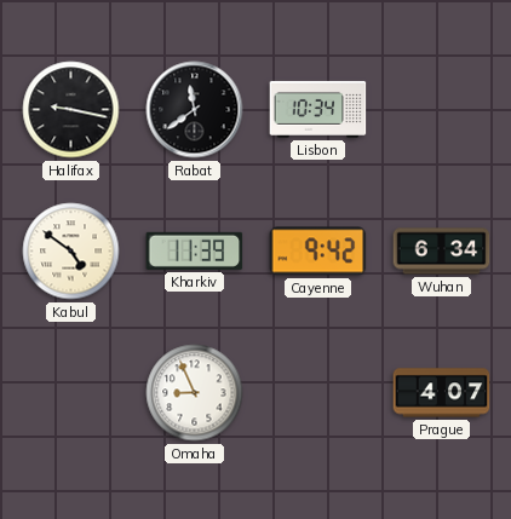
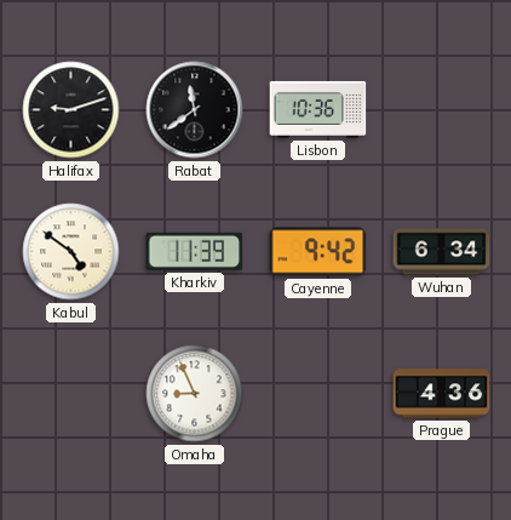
Halifax: 9:17 -> 9:12
Lisbon: 10:34 -> 10:36
Prague: 4:07 -> 4:36
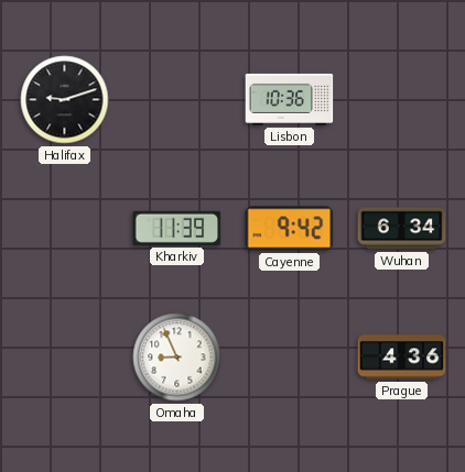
Rabat: 11:39 -> none
Kabul: 4:51 -> none
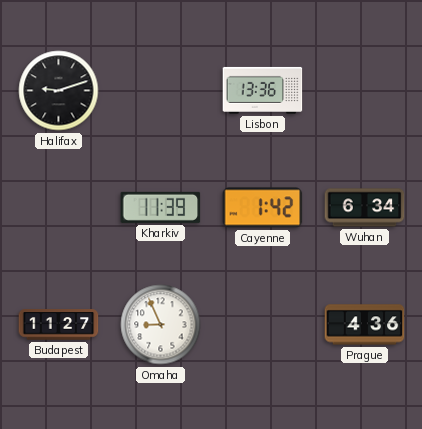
Lisbon: 10:36 -> 13:36
Cayenne: 9:42 -> 1:42
Budapest: none -> 11:27
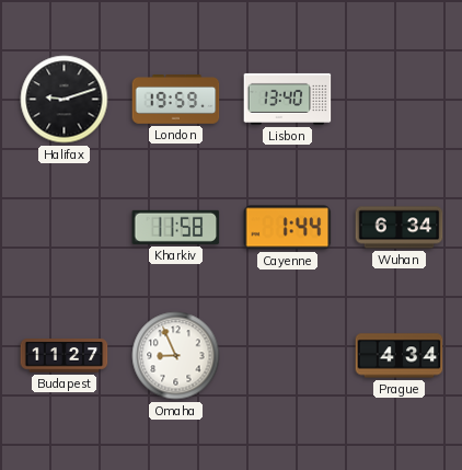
London: none -> 19:59
Lisbon: 13:36 -> 13:40
Kharkiv: 11:39 -> 11:58
Cayenne: 1:42 -> 1:44
Prague: 4:36 -> 4:34
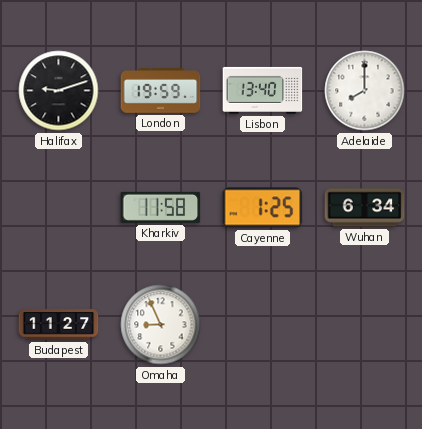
Adelaide: none -> 8:00
Cayenne: 1:44 -> 1:25
Prague: 4:34 -> none
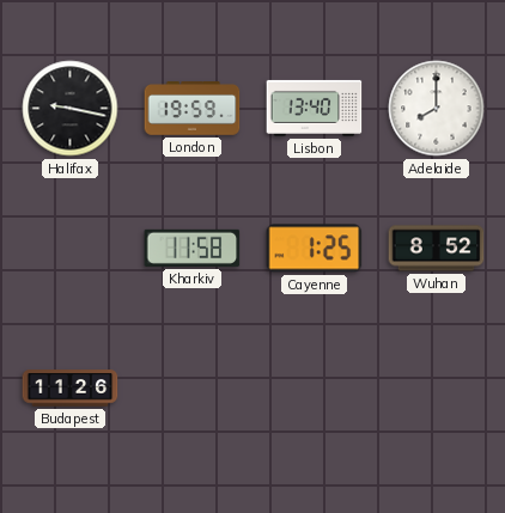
Halifax: 9:12 -> 9:17
Wuhan: 6:34 -> 8:52
Budapest: 11:27 -> 11:26
Omaha: 8:56 -> none
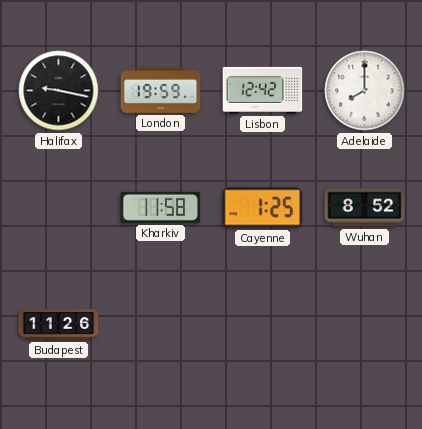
Lisbon: 13:40 -> 12:42
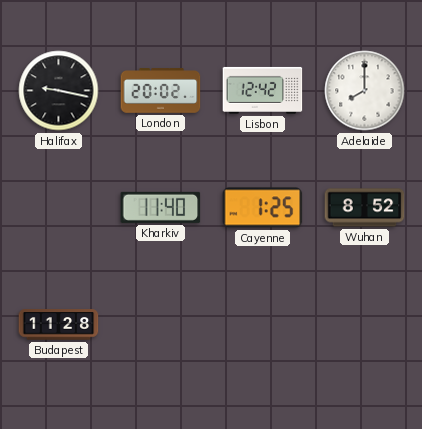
London: 19:59 -> 20:02
Kharkiv: 11:58 -> 11:40
Budapest: 11:26 -> 11:28
